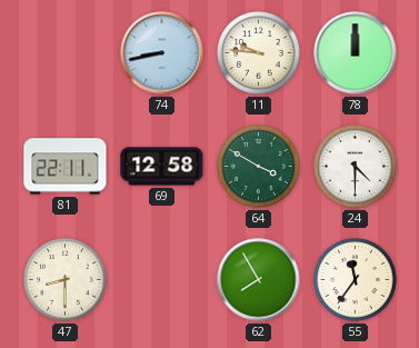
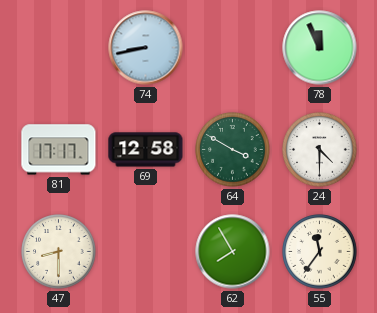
11: 9:46 -> none
78: 12:00 -> 11:56
81: 22:11 -> 17:17
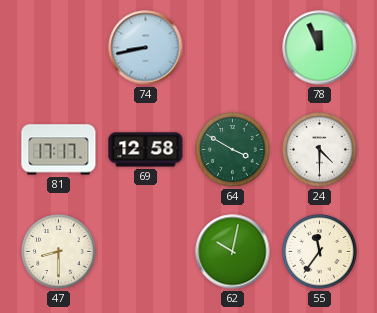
62: 7:55 -> 10:02
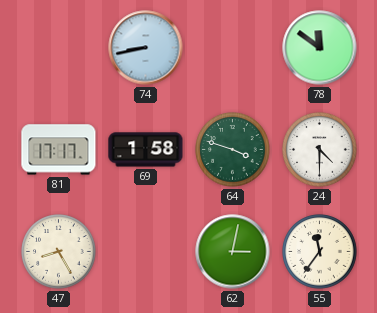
78: 11:56 -> 11:51
69: 12:58 -> 1:58
64: 3:50 -> 3:48
47: 8:30 -> 8:25
62: 10:02 -> 3:02
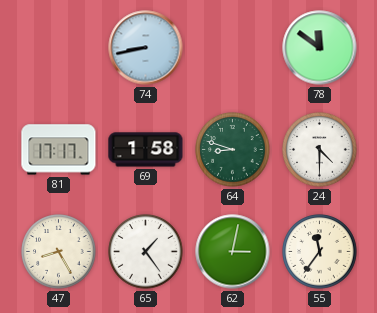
64: 3:48 -> 8:48
65: none -> 1:24
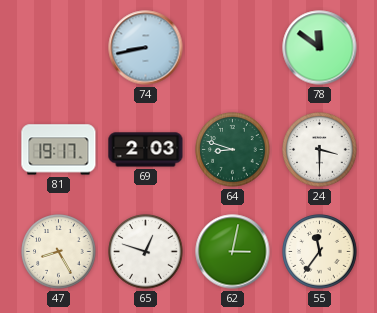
81: 17:17 -> 19:17
69: 1:58 -> 2:03
24: 4:30 -> 3:30
65: 1:24 -> 12:48
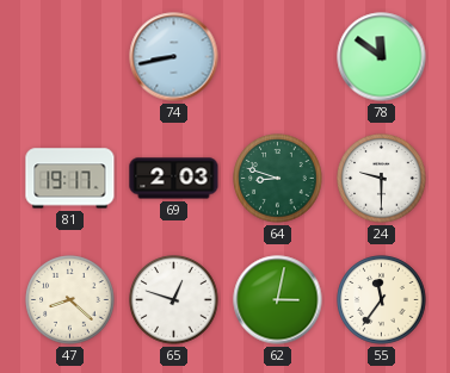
24: 3:30 -> 9:30
47: 8:25 -> 8:22
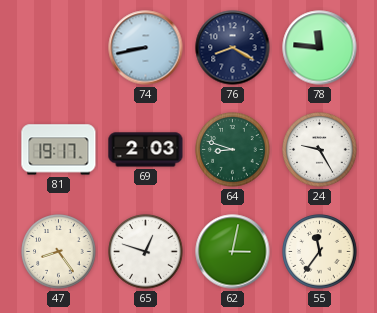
76: none -> 8:20
78: 11:51 -> 11:46
24: 9:30 -> 9:25
47: 8:22 -> 8:24
